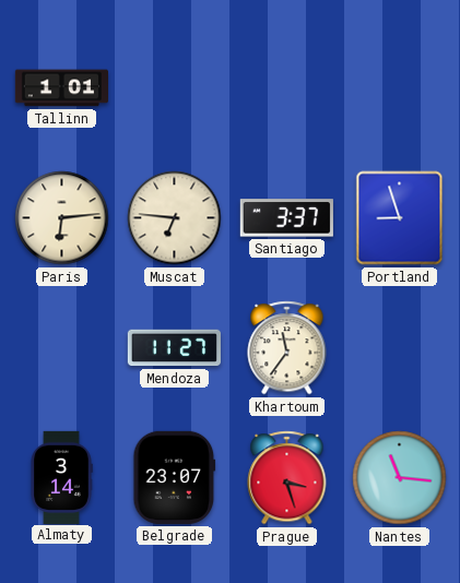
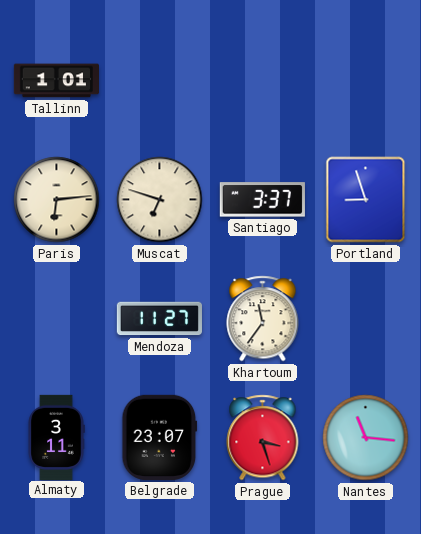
Muscat: 6:46 -> 6:48
Almaty: 3:14 -> 3:11
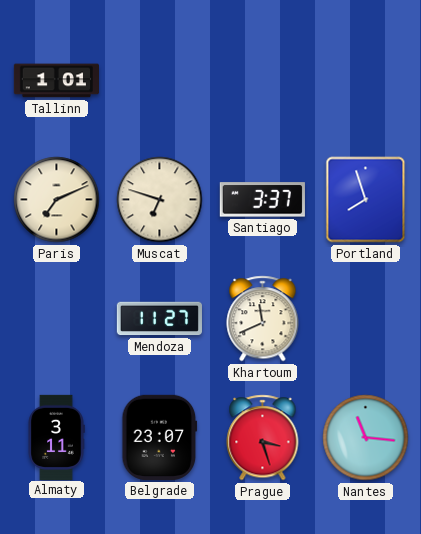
Paris: 6:14 -> 7:11
Portland: 8:57 -> 7:57
Khartoum: 11:36 -> 11:41
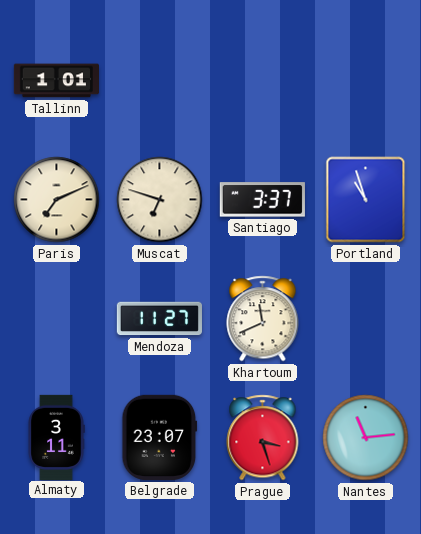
Portland: 7:57 -> 10:57
Nantes: 11:16 -> 11:14
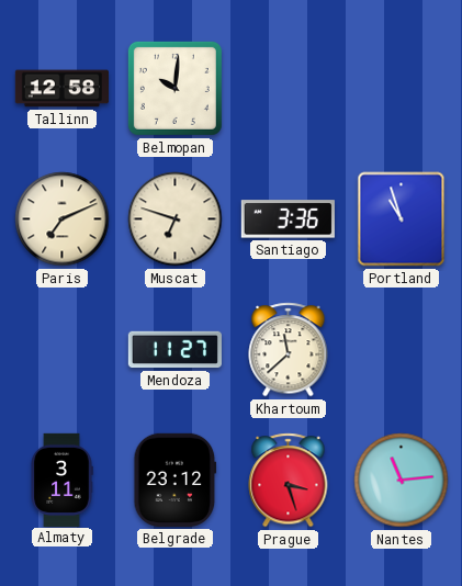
Tallinn: 1:01 -> 12:58
Belmopan: none -> 10:01
Santiago: 3:37 -> 3:36
Khartoum: 11:41 -> 11:38
Belgrade: 23:07 -> 23:12
